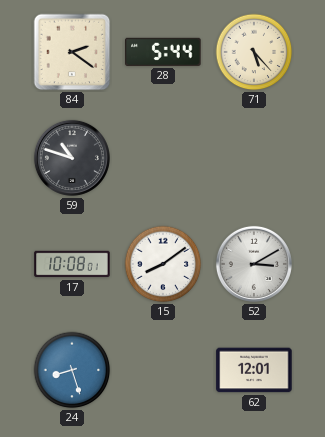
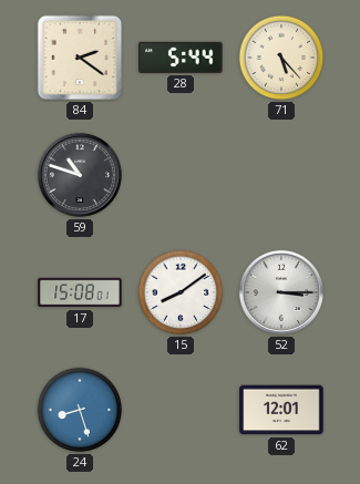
17: 10:08 -> 15:08
52: 3:10 -> 3:15
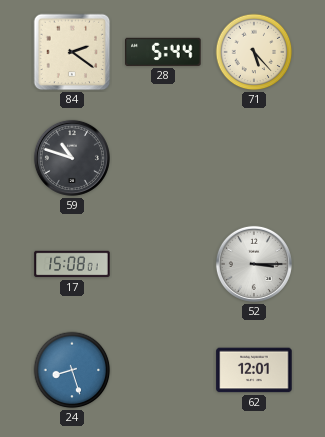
15: 8:09 -> none
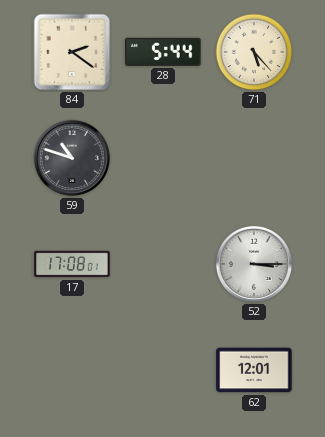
17: 15:08 -> 17:08
24: 8:27 -> none
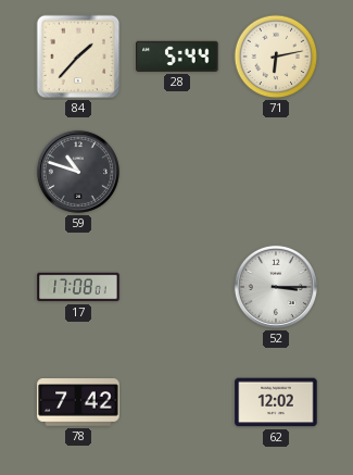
84: 2:21 -> 1:37
71: 5:23 -> 6:13
78: none -> 7:42
62: 12:01 -> 12:02
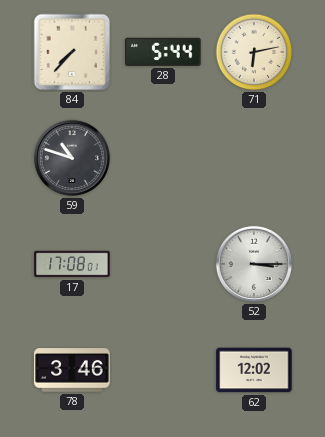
84: 1:37 -> 7:37
78: 7:42 -> 3:46
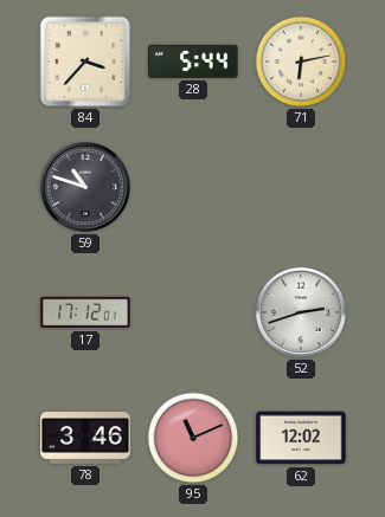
84: 7:37 -> 3:37
17: 17:08 -> 17:12
52: 3:15 -> 2:42
95: none -> 11:11
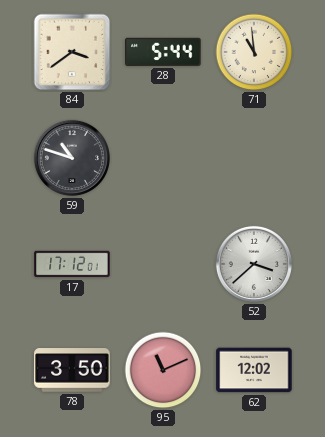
84: 3:37 -> 3:39
71: 6:13 -> 10:59
52: 2:42 -> 3:38
78: 3:46 -> 3:50
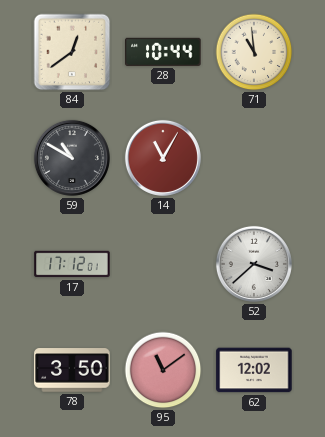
84: 3:39 -> 12:39
28: 5:44 -> 10:44
59: 10:48 -> 10:50
14: none -> 11:05
95: 11:11 -> 11:09
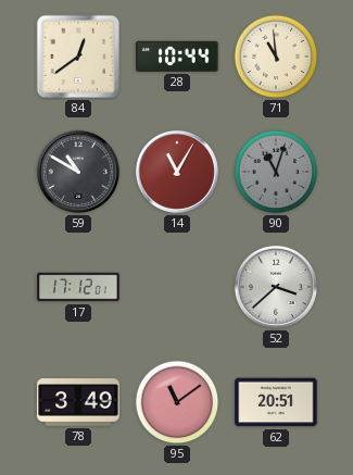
90: none -> 11:03
78: 3:50 -> 3:49
62: 12:02 -> 20:51
